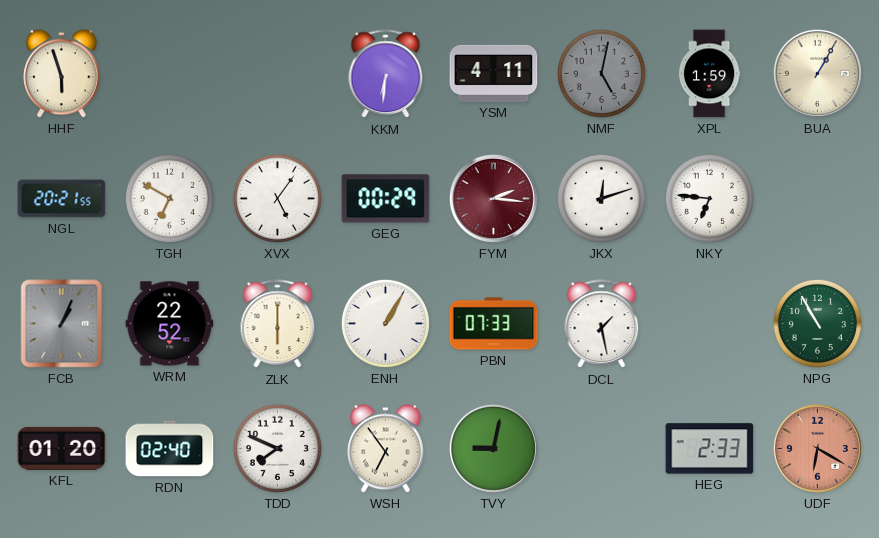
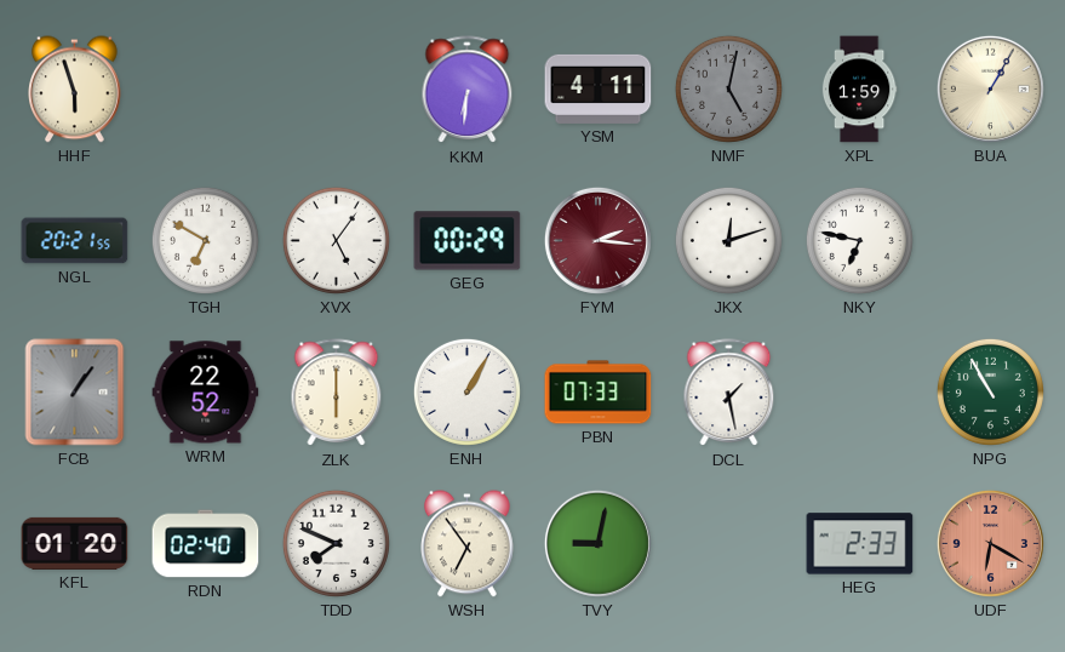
NKY: 6:46 -> 6:47
FCB: 1:04 -> 1:06
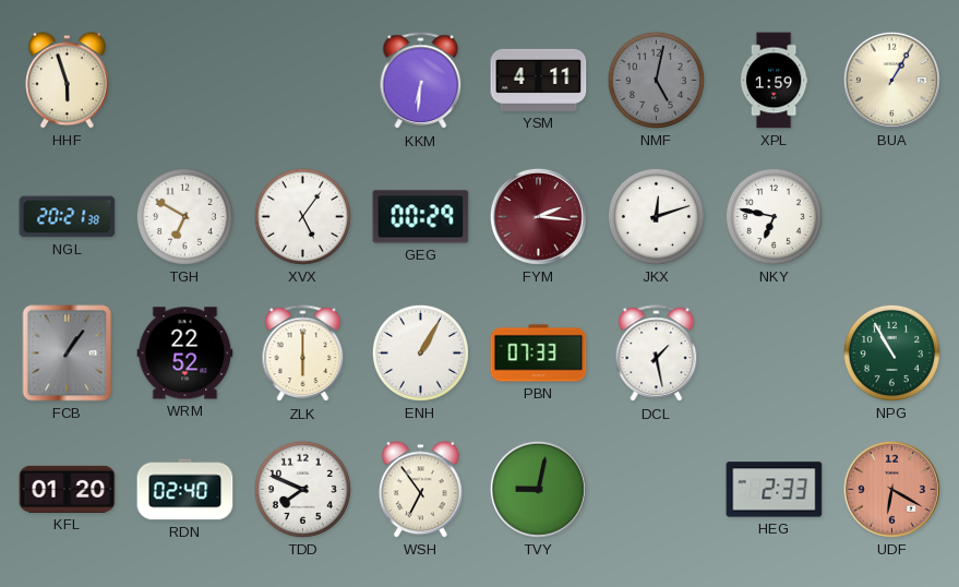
NGL: 20:21:55 -> 20:21:38
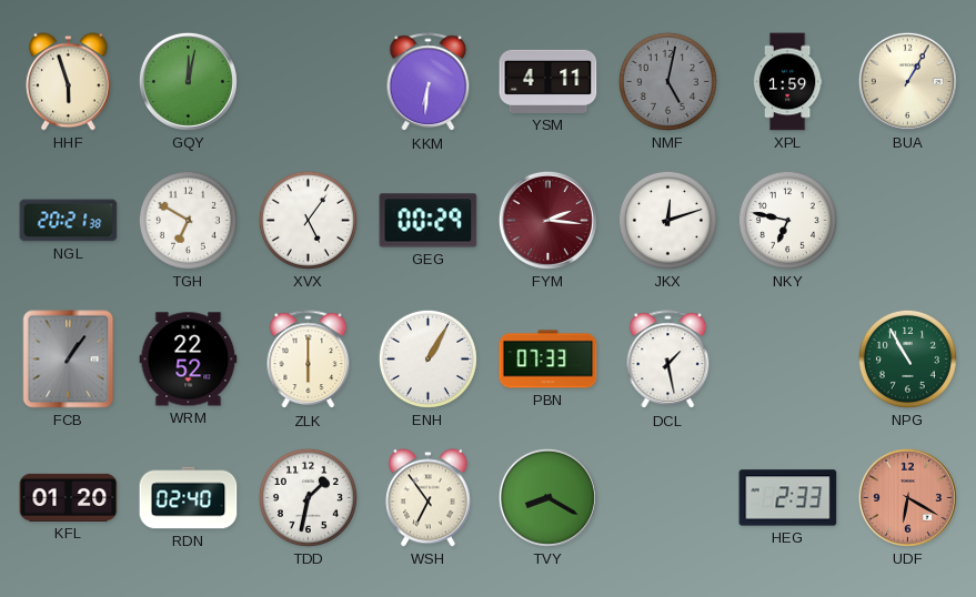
GQY: none -> 12:02
TDD: 7:49 -> 1:32
TVY: 9:02 -> 8:20
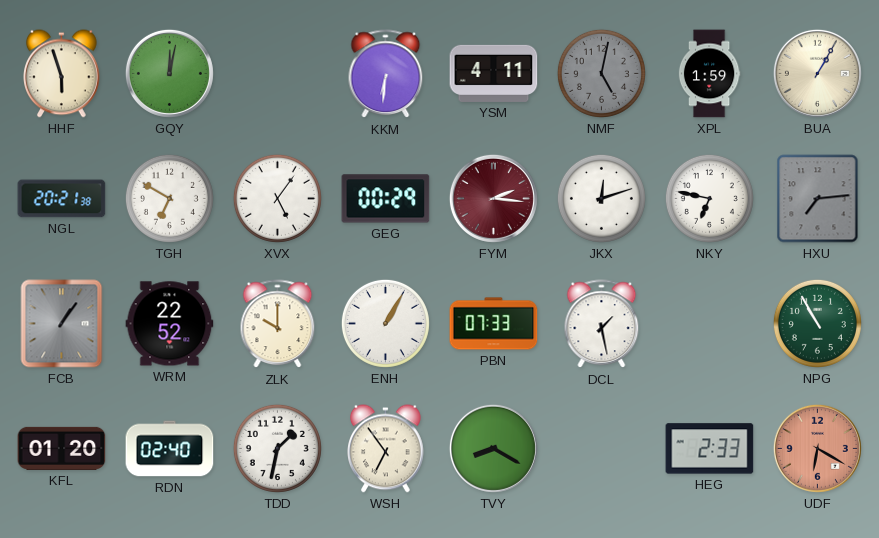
HXU: none -> 7:14
ZLK: 6:00 -> 10:00
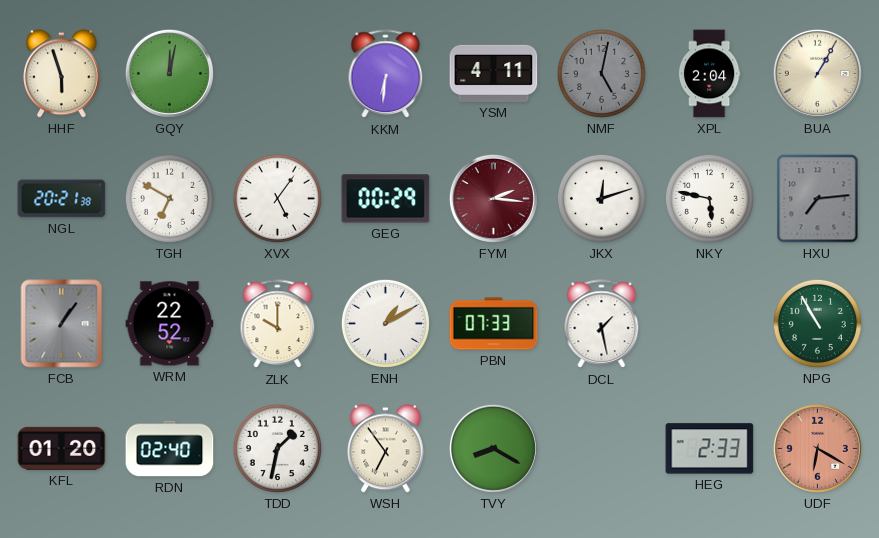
XPL: 1:59 -> 2:04
NKY: 6:47 -> 5:47
ENH: 1:05 -> 1:10
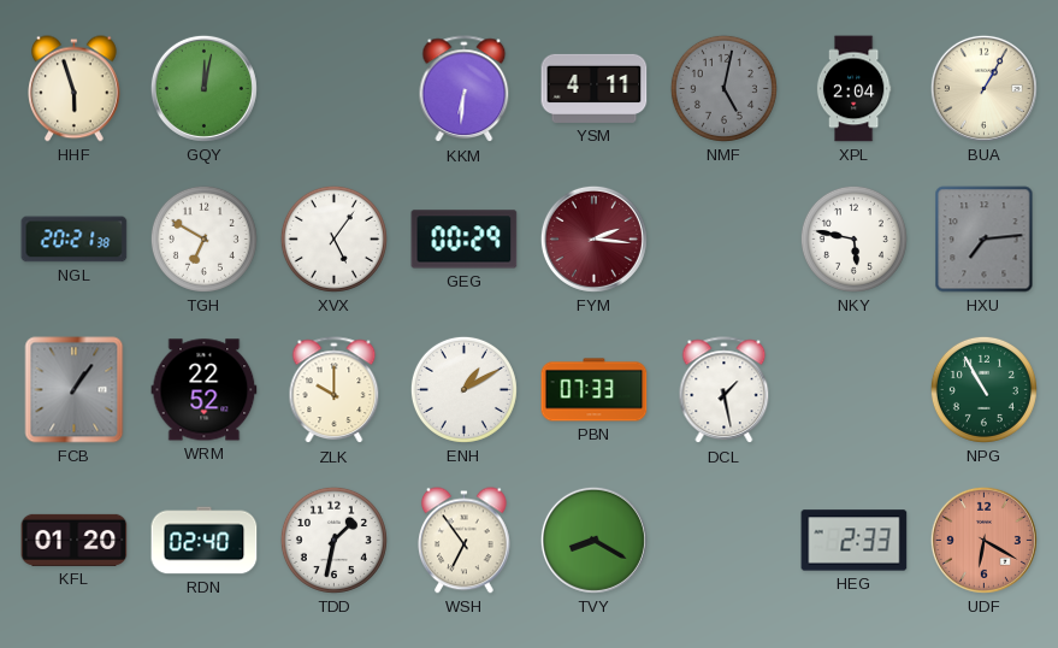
JKX: 12:12 -> none
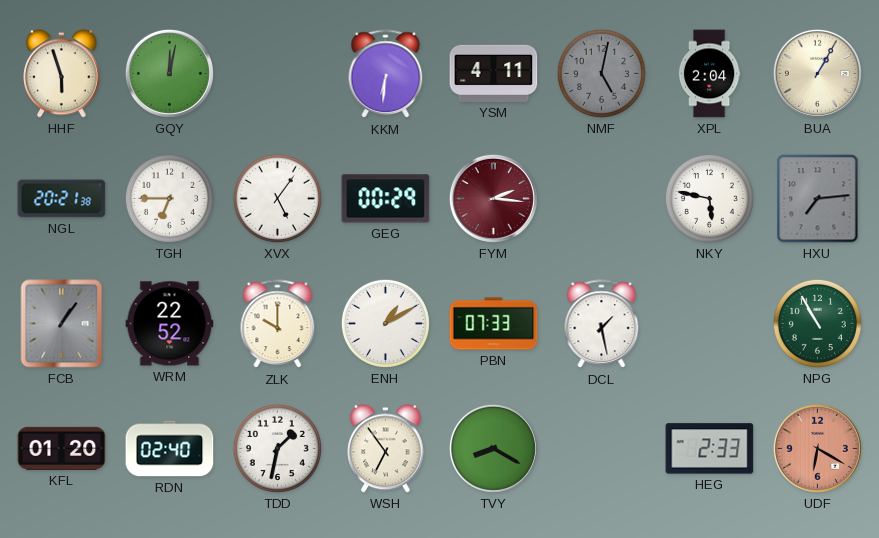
TGH: 6:50 -> 6:45
